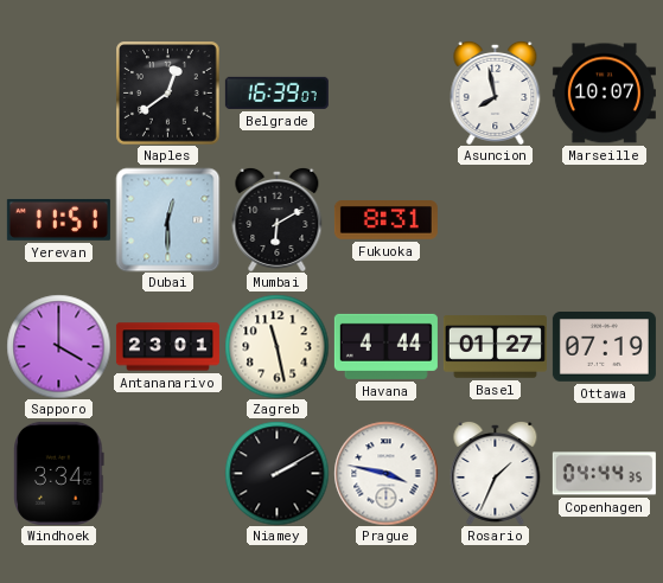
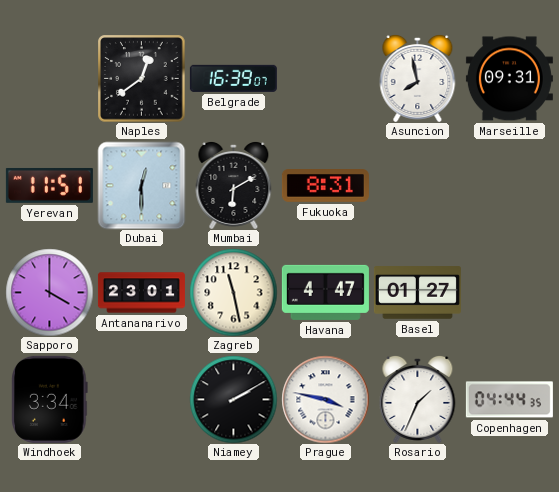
Marseille: 10:07 -> 09:31
Havana: 4:44 -> 4:47
Ottawa: 07:19 -> none
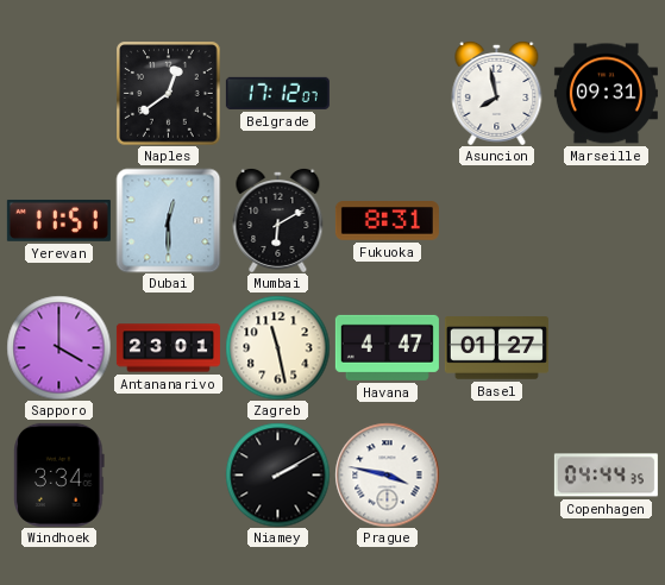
Belgrade: 16:39 -> 17:12
Rosario: 1:34 -> none
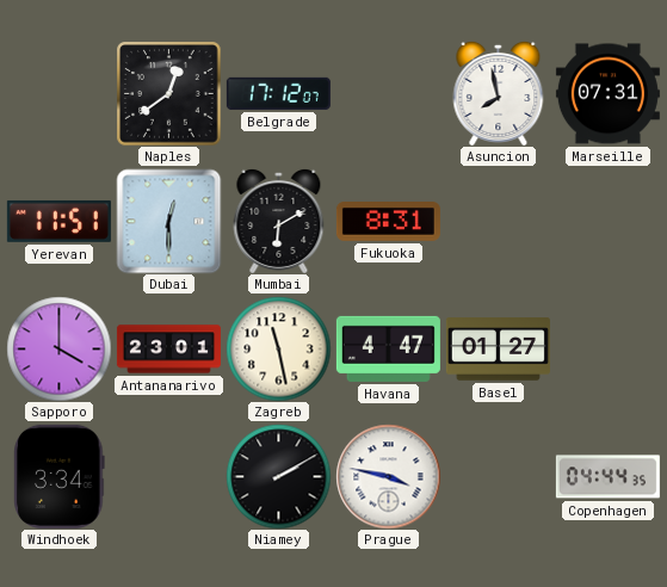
Marseille: 09:31 -> 07:31
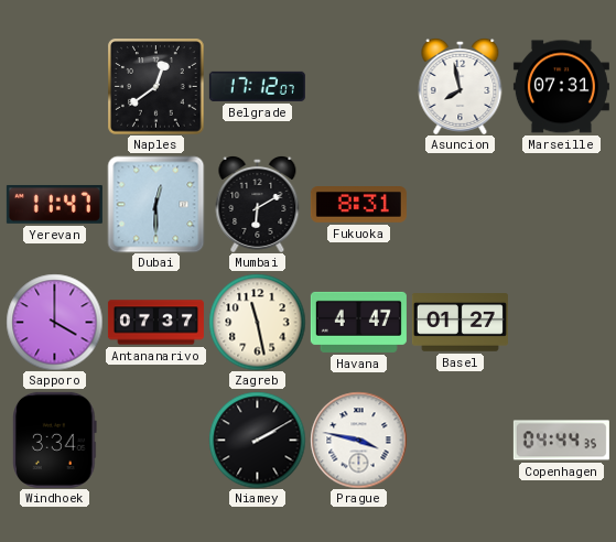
Yerevan: 11:51 -> 11:47
Antananarivo: 23:01 -> 07:37
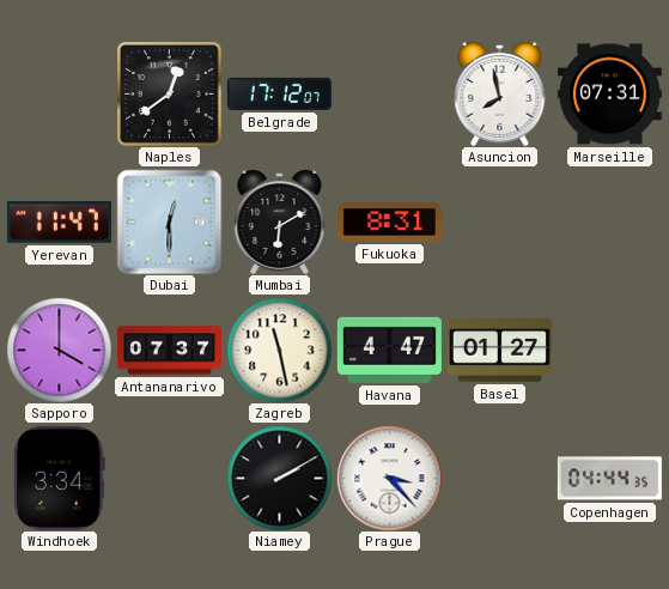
Prague: 3:47 -> 3:23
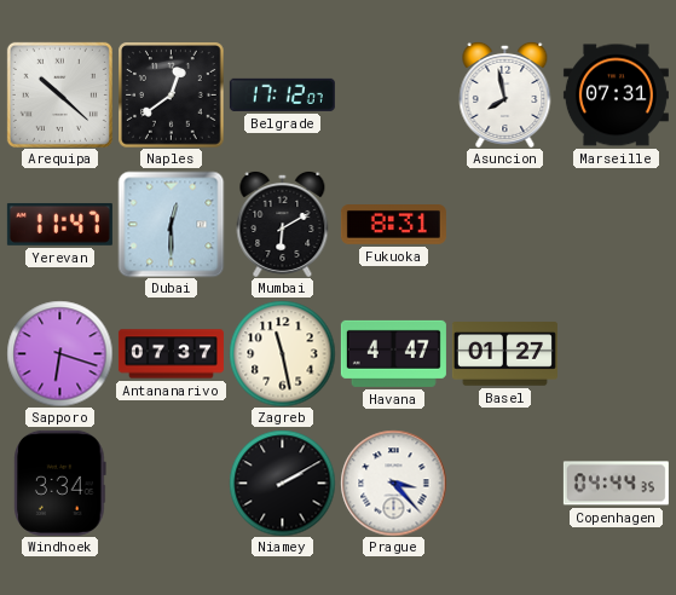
Arequipa: none -> 10:22
Sapporo: 4:00 -> 6:18
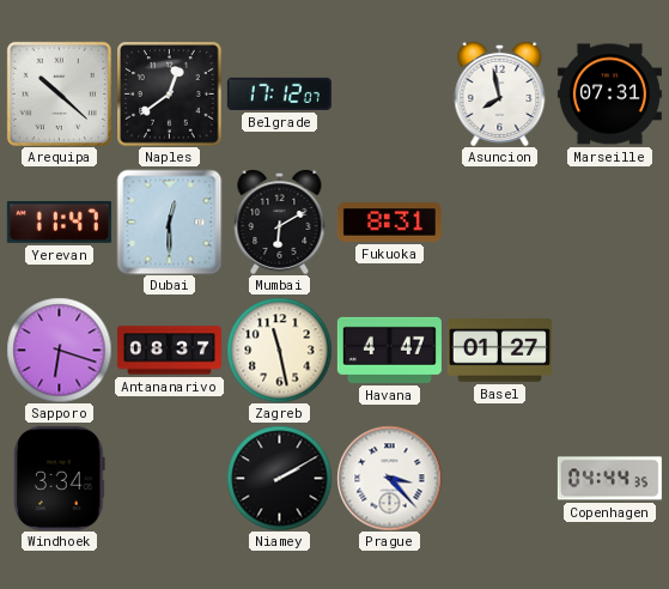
Antananarivo: 07:37 -> 08:37
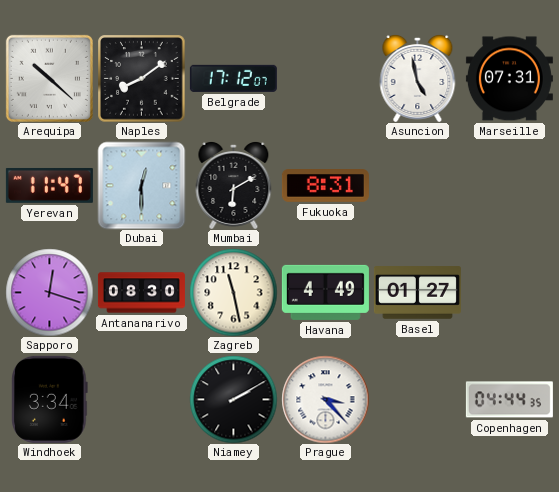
Naples: 12:39 -> 8:09
Asuncion: 7:58 -> 4:58
Sapporo: 6:18 -> 12:18
Antananarivo: 08:37 -> 08:30
Havana: 4:47 -> 4:49
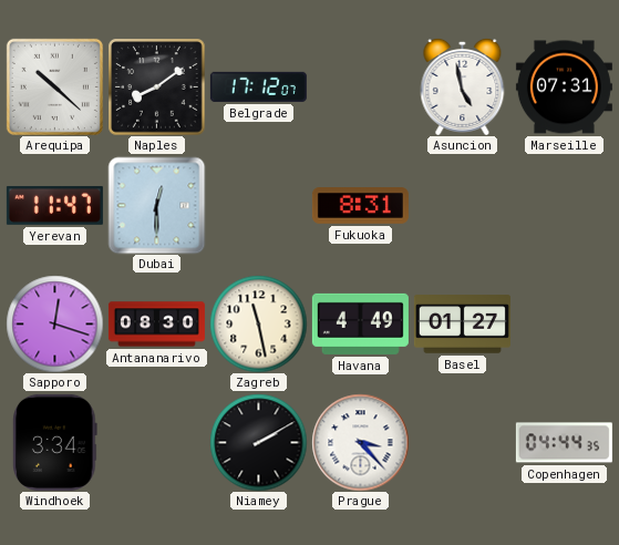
Mumbai: 6:10 -> none
